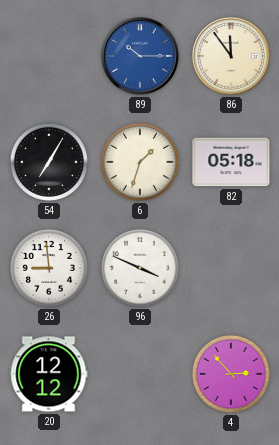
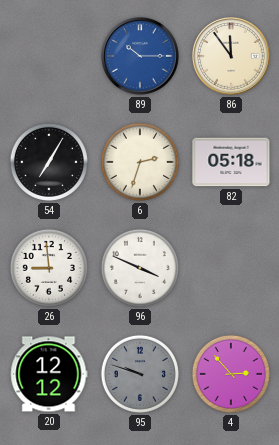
6: 1:33 -> 2:33
95: none -> 9:48
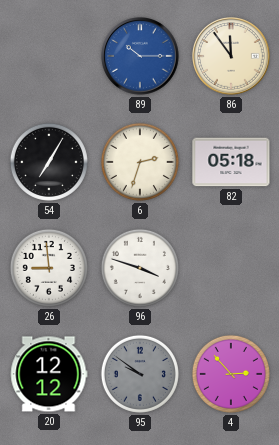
96: 3:49 -> 3:48
95: 9:48 -> 9:51
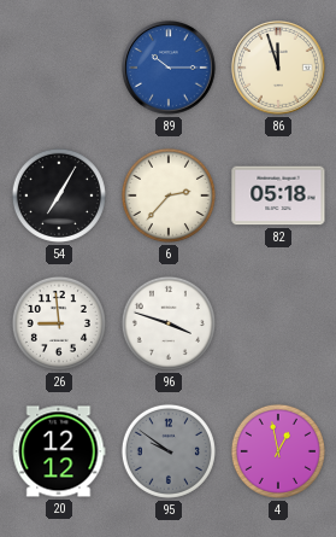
86: 11:54 -> 11:57
6: 2:33 -> 2:37
4: 2:53 -> 12:58
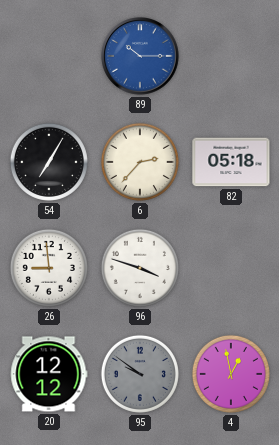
86: 11:57 -> none
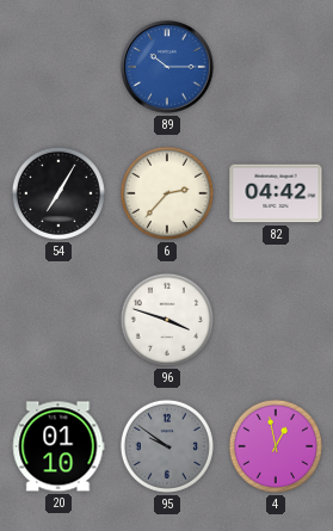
82: 05:18 -> 04:42
26: 8:59 -> none
20: 12:12 -> 01:10
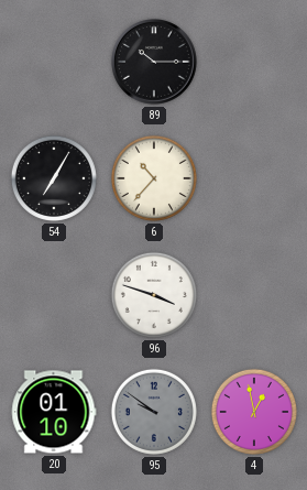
89 dial: blue -> black
6: 2:37 -> 10:37
82: 04:42 -> none
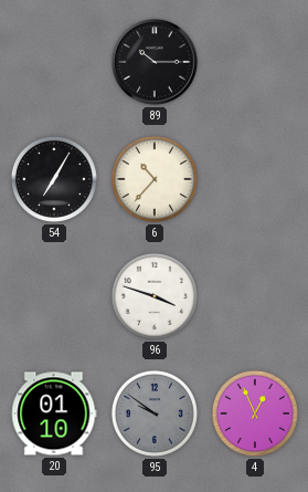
4: 12:58 -> 12:56
